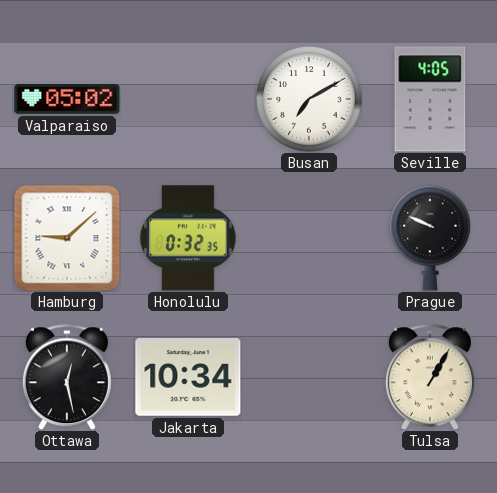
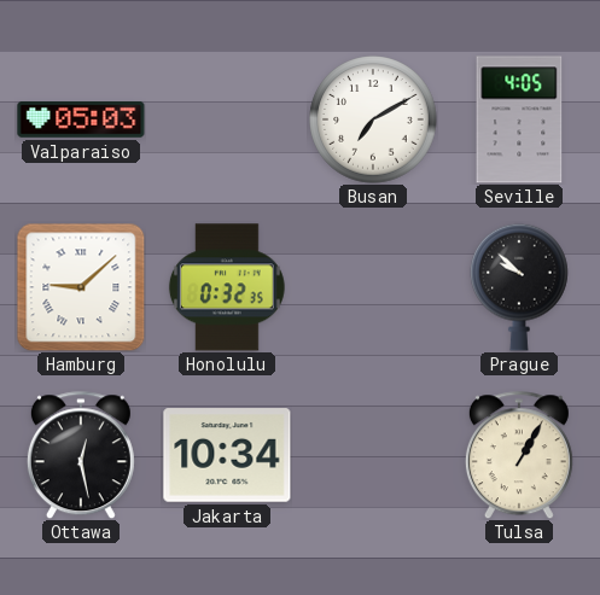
Valparaiso: 05:02 -> 05:03
Prague: 9:49 -> 9:52
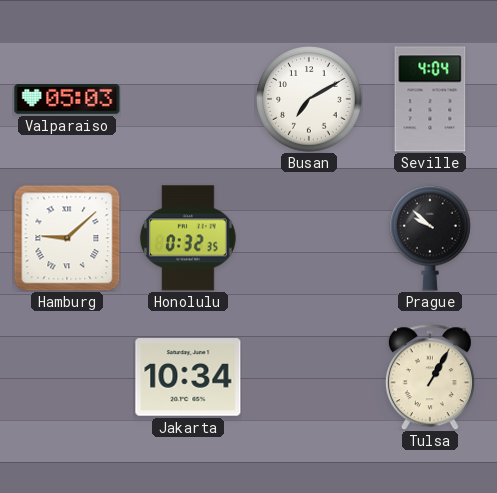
Seville: 4:05 -> 4:04
Ottawa: 12:28 -> none
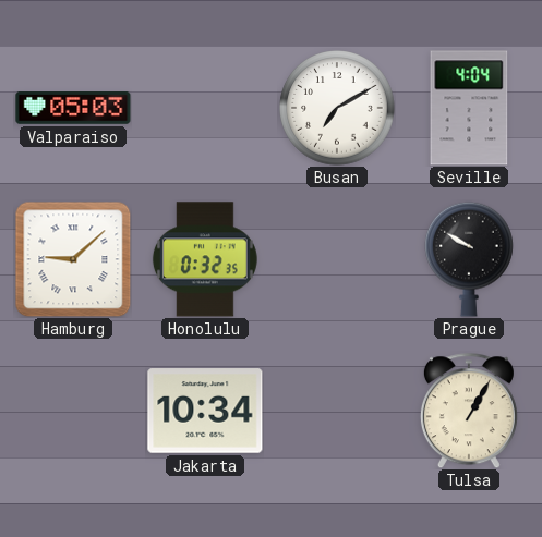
Prague: 9:52 -> 9:50
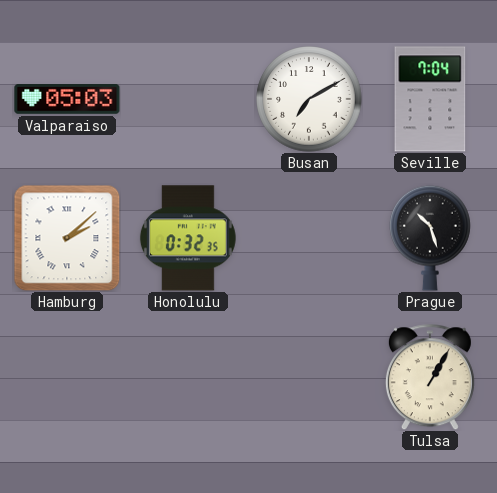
Seville: 4:04 -> 7:04
Hamburg: 9:08 -> 2:08
Prague: 9:50 -> 10:27
Jakarta: 10:34 -> none
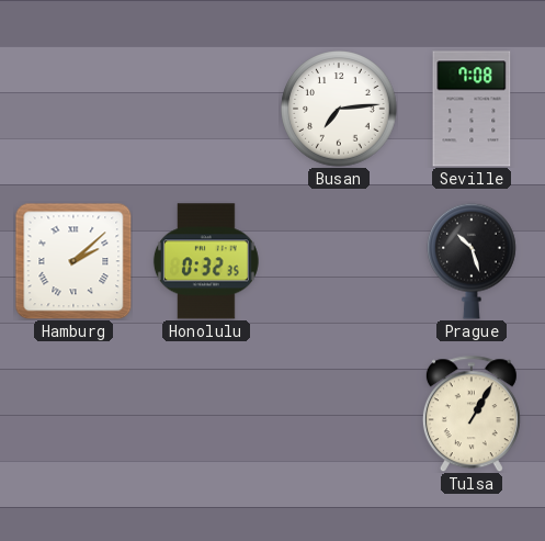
Valparaiso: 05:03 -> none
Busan: 7:10 -> 7:14
Seville: 7:04 -> 7:08
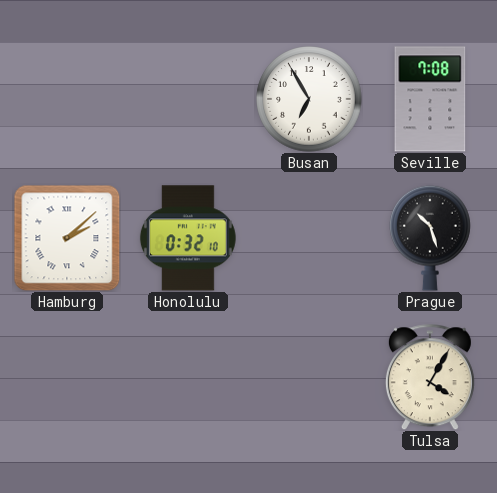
Busan: 7:14 -> 6:55
Honolulu: 0:32:35 -> 0:32:10
Tulsa: 1:05 -> 4:05
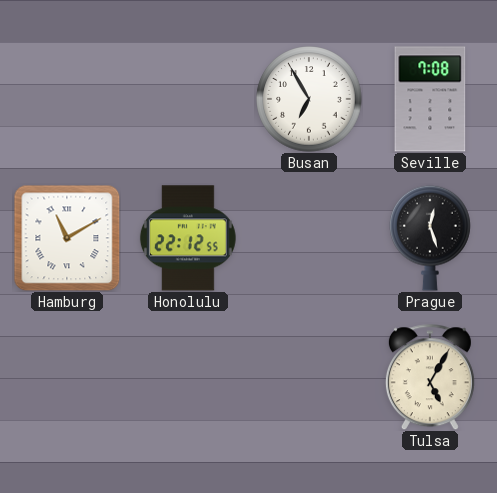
Hamburg: 2:08 -> 11:10
Honolulu: 0:32 -> 22:12
Prague: 10:27 -> 12:27
Tulsa: 4:05 -> 5:05
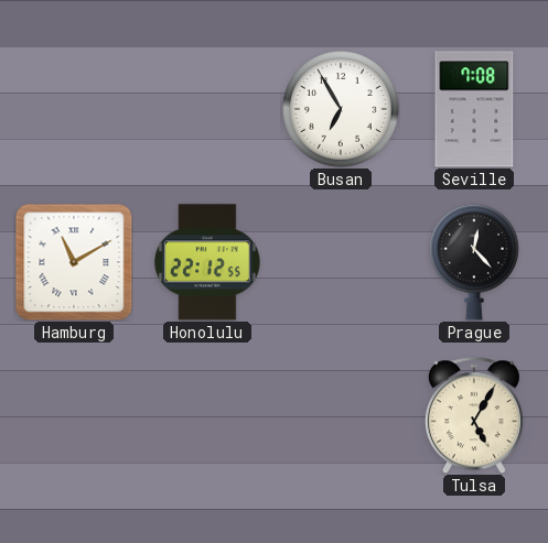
Prague: 12:27 -> 12:23
